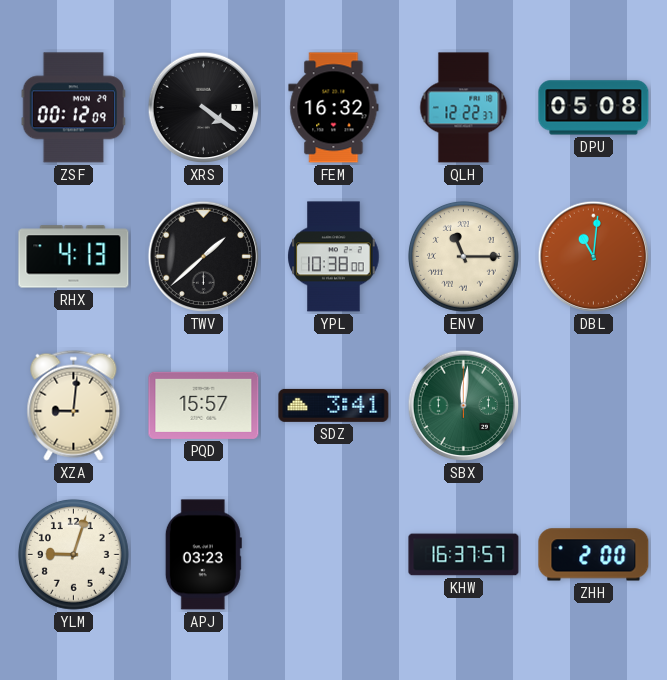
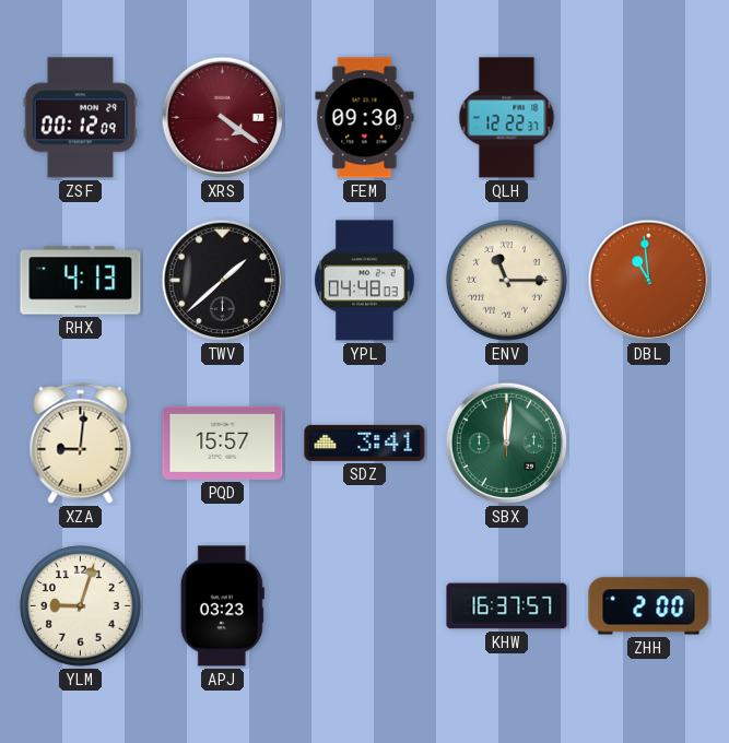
XRS dial: black -> burgundy
FEM: 16:32 -> 09:30
DPU: 05:08 -> none
YPL: 10:38 -> 04:48
DBL: 11:01 -> 10:59
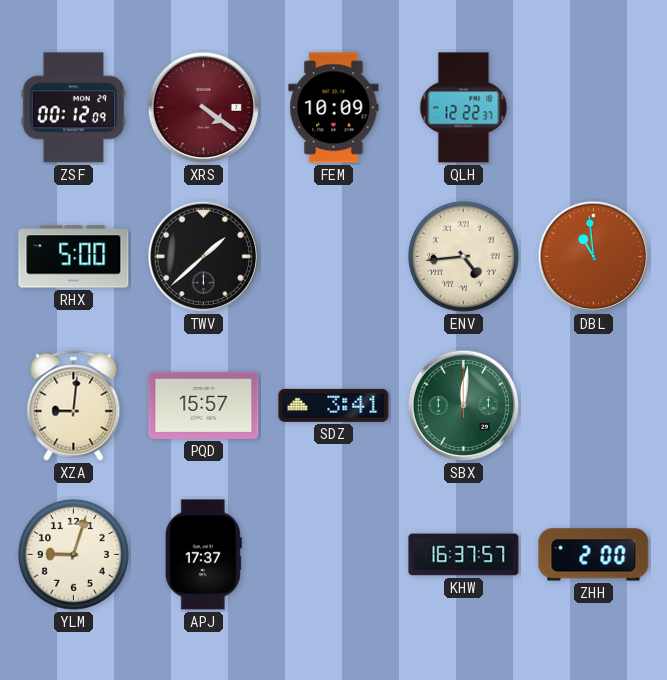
FEM: 09:30 -> 10:09
RHX: 4:13 -> 5:00
YPL: 04:48 -> none
ENV: 11:15 -> 4:44
APJ: 03:23 -> 17:37
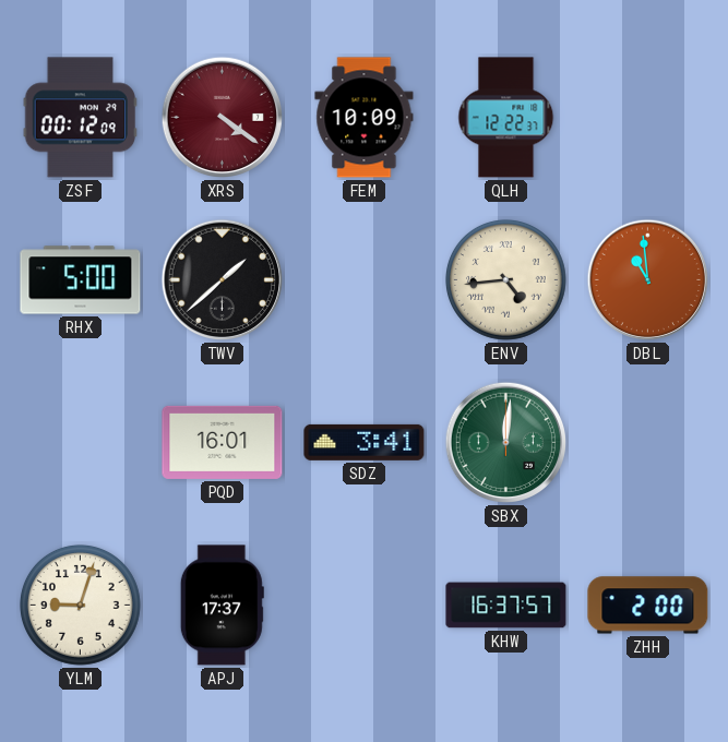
XZA: 9:01 -> none
PQD: 15:57 -> 16:01
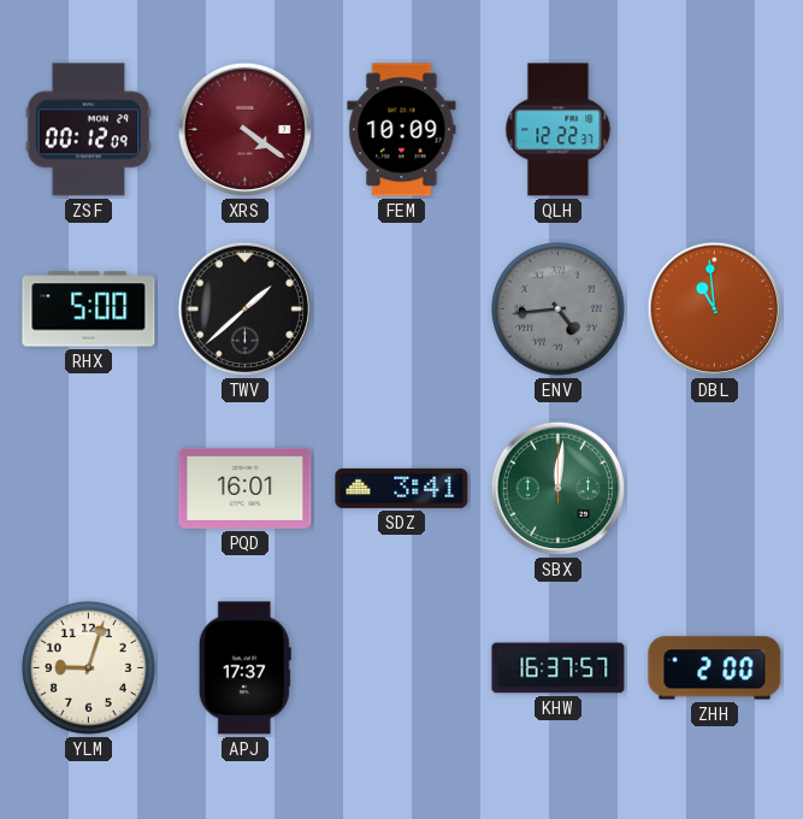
ENV dial: cream -> grey
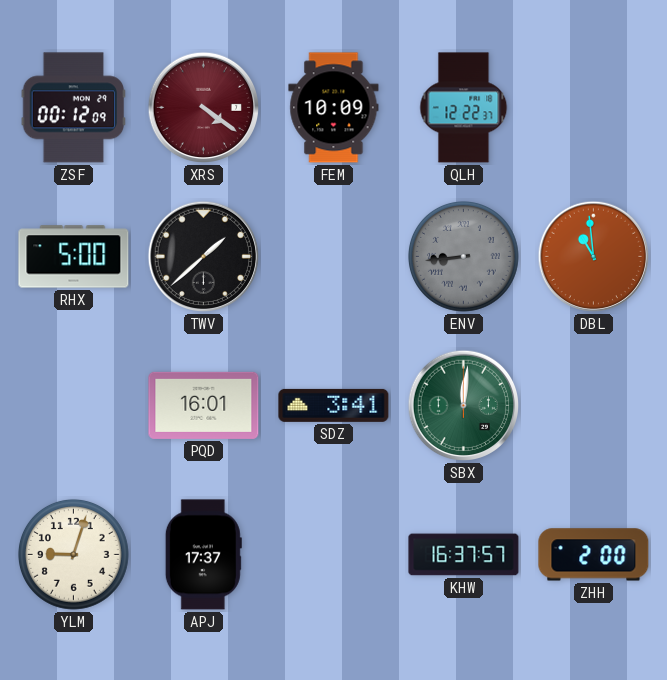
ENV: 4:44 -> 8:44
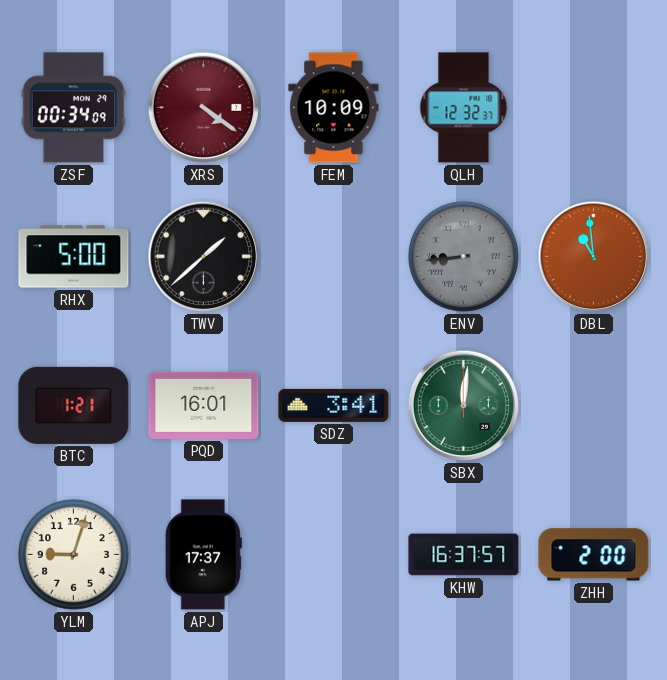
ZSF: 00:12 -> 00:34
QLH: 12:22 -> 12:32
BTC: none -> 1:21
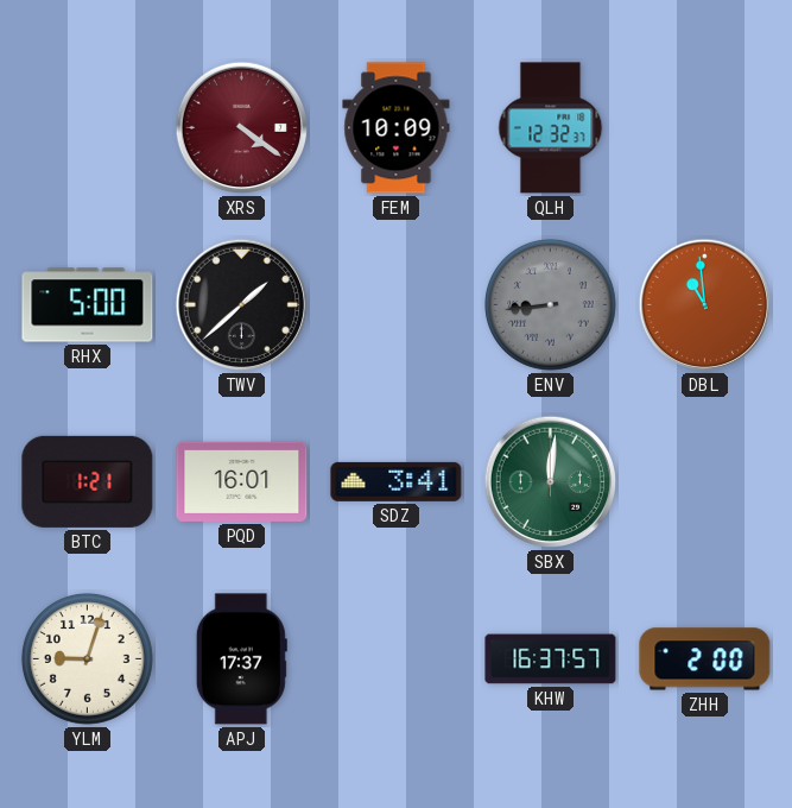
ZSF: 00:34 -> none
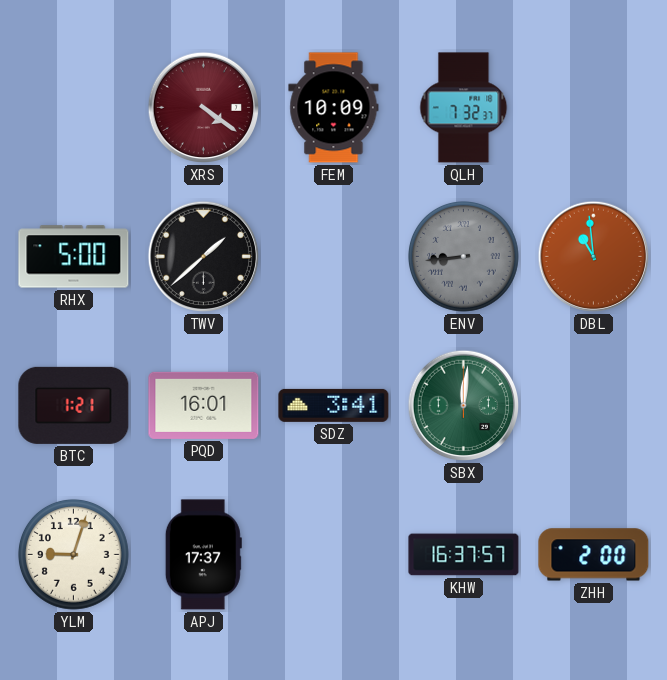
QLH: 12:32 -> 7:32
